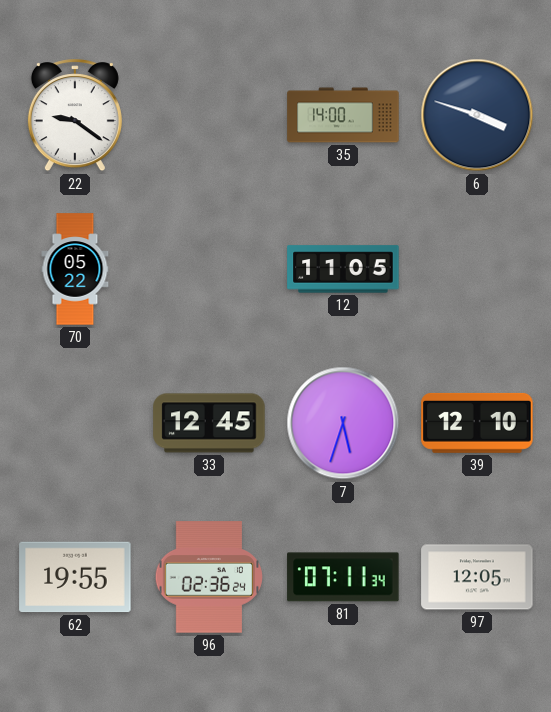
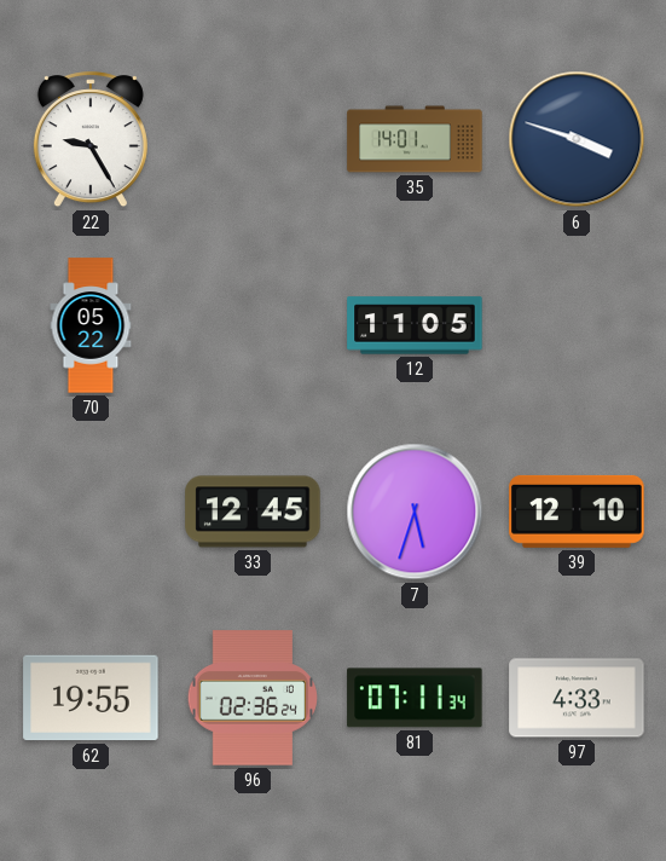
22: 9:21 -> 9:25
35: 14:00 -> 14:01
97: 12:05 -> 4:33
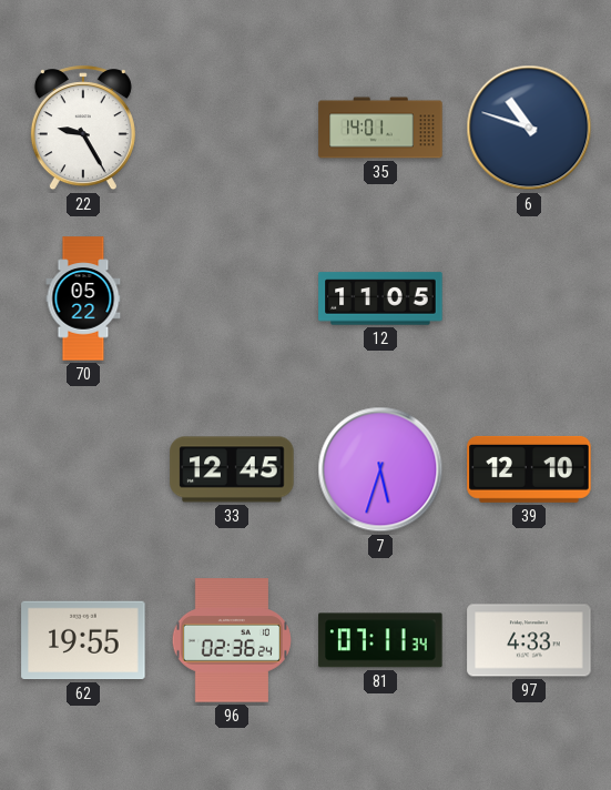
6: 3:48 -> 10:48
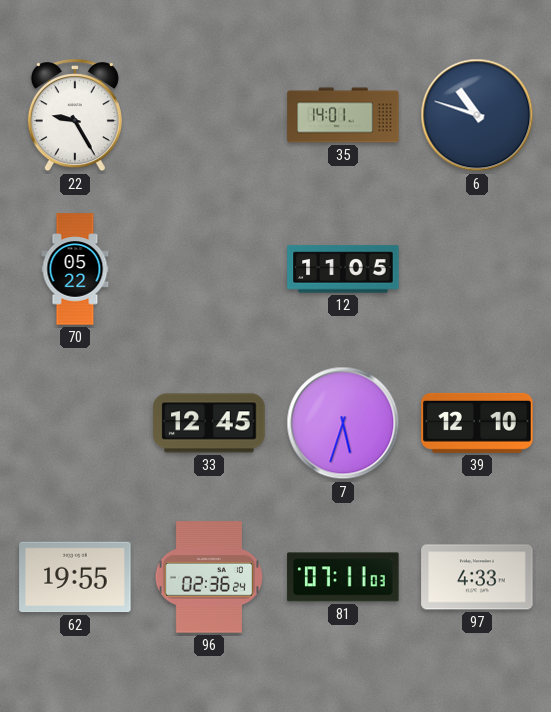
81: 07:11:34 -> 07:11:03
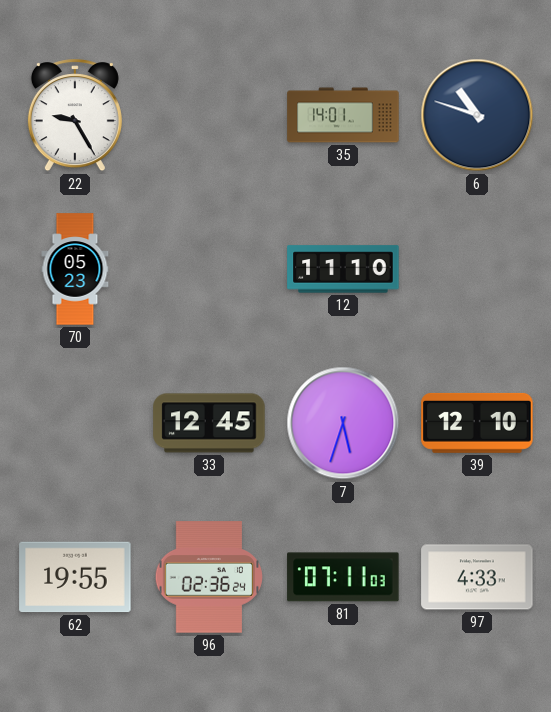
70: 05:22 -> 05:23
12: 11:05 -> 11:10
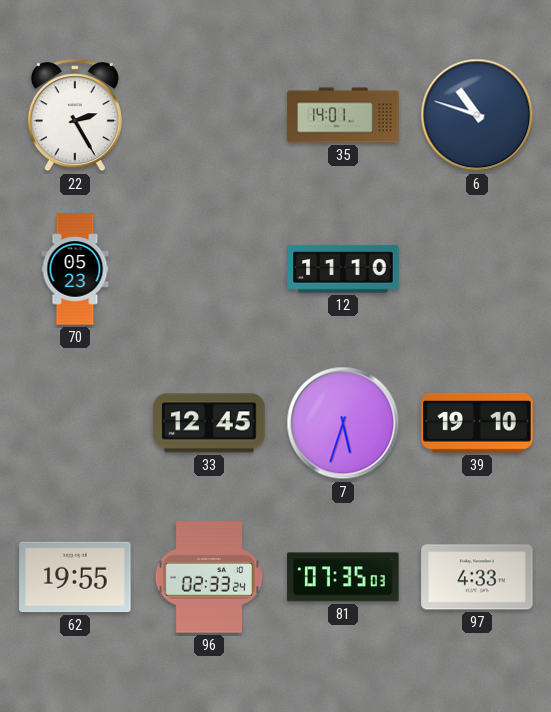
22: 9:25 -> 2:25
39: 12:10 -> 19:10
96: 02:36 -> 02:33
81: 07:11 -> 07:35
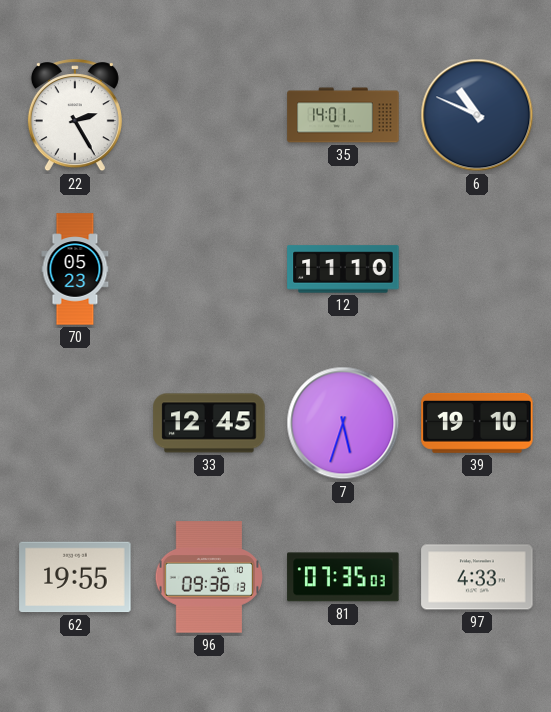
6: 10:48 -> 10:49
96: 02:33 -> 09:36
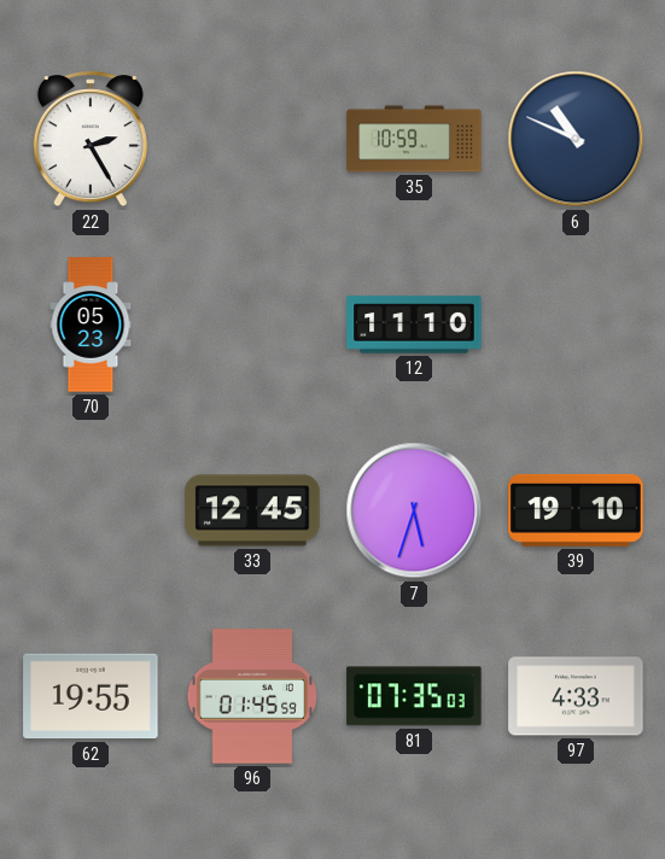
35: 14:01 -> 10:59
96: 09:36 -> 01:45
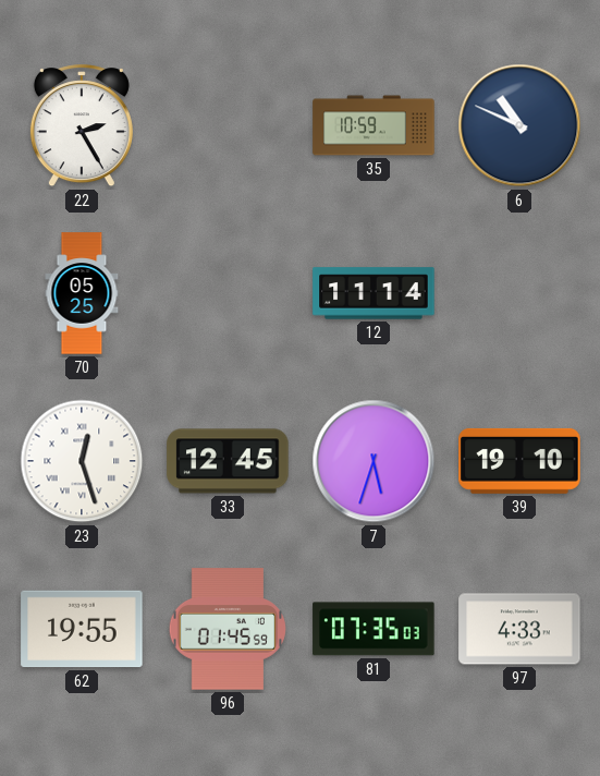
70: 05:23 -> 05:25
12: 11:10 -> 11:14
23: none -> 12:27
